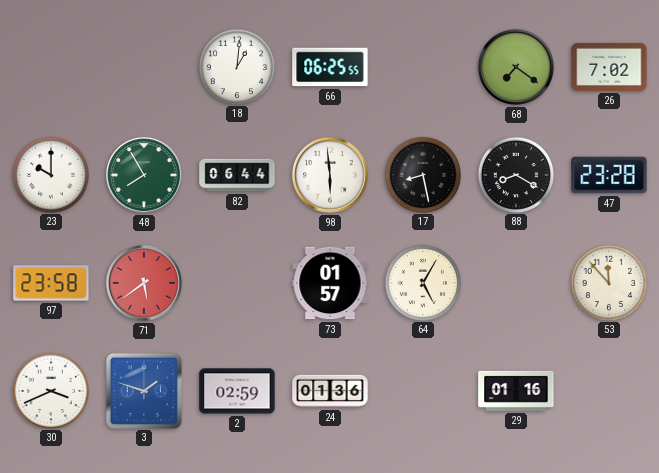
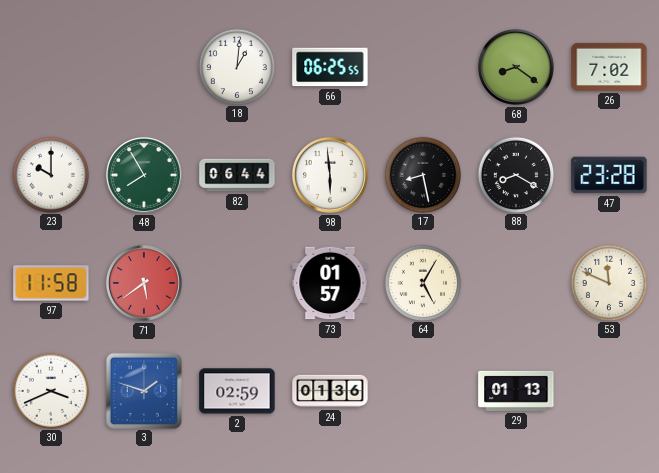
68: 7:21 -> 8:21
97: 23:58 -> 11:58
53: 11:53 -> 11:49
29: 01:16 -> 01:13
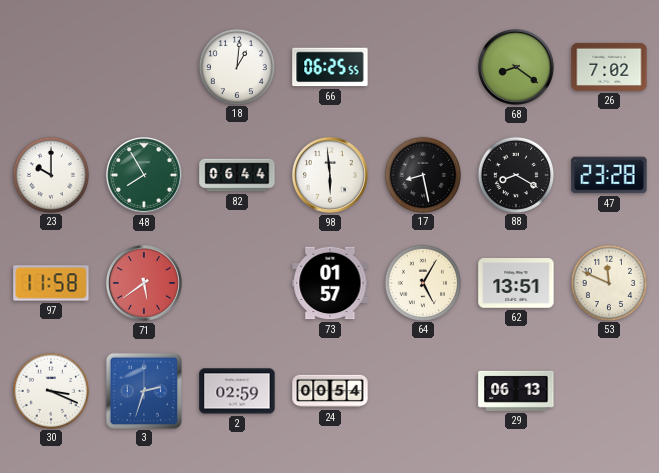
62: none -> 13:51
30: 3:41 -> 3:19
3: 1:48 -> 2:33
24: 01:36 -> 00:54
29: 01:13 -> 06:13
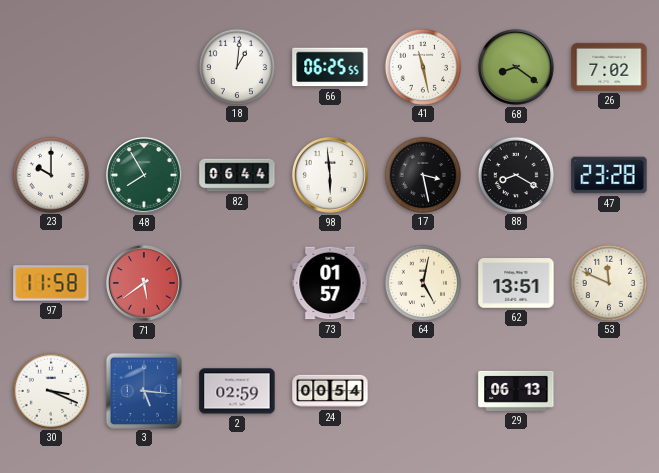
41: none -> 11:28
17: 8:28 -> 3:28
64: 5:05 -> 5:02
3: 2:33 -> 5:16
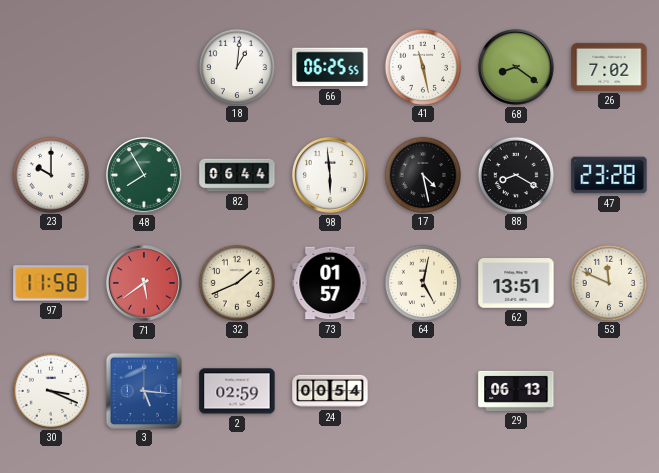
17: 3:28 -> 4:28
32: none -> 1:41
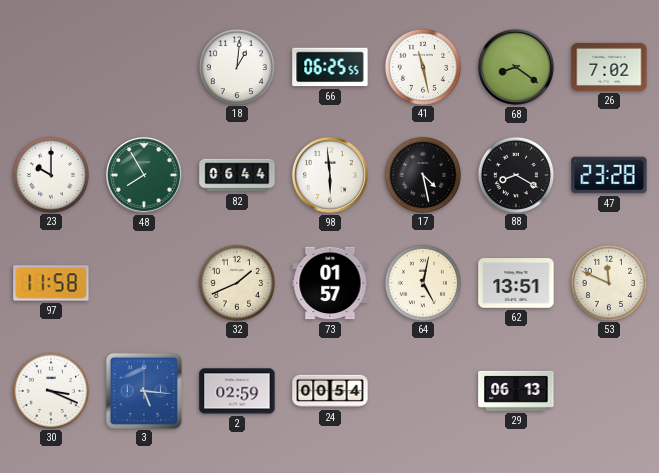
71: 5:39 -> none
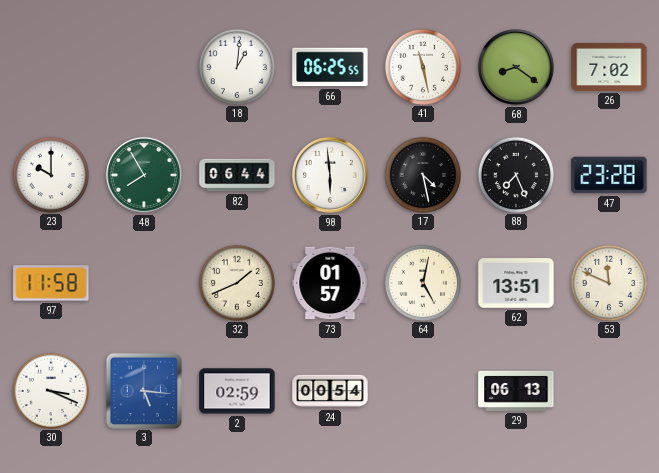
88: 8:20 -> 7:26
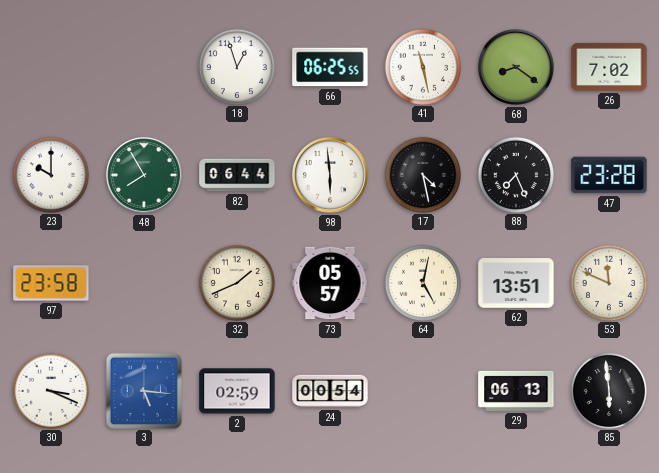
18: 1:01 -> 12:57
97: 11:58 -> 23:58
73: 01:57 -> 05:57
85: none -> 5:59
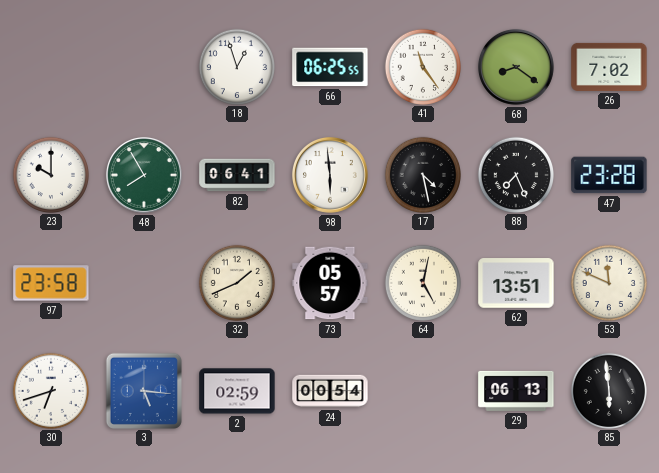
41: 11:28 -> 11:24
82: 06:44 -> 06:41
30: 3:19 -> 6:42
